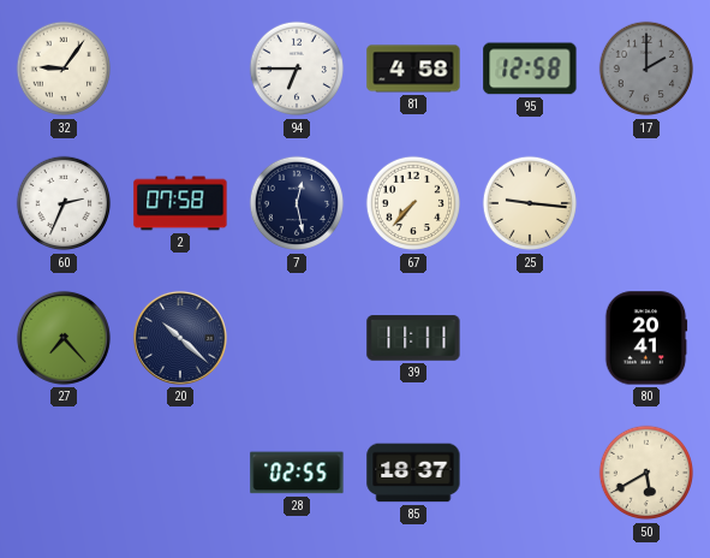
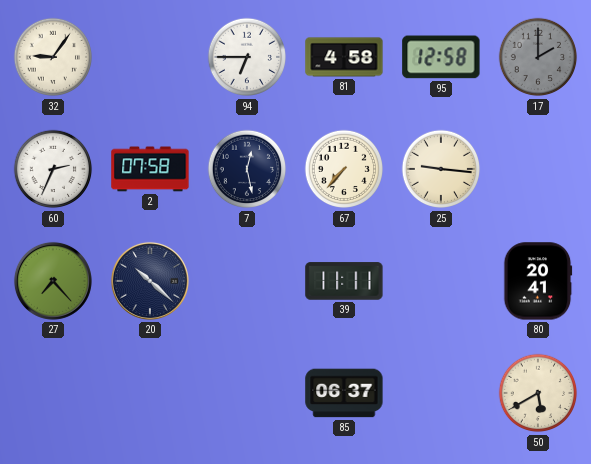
28: 02:55 -> none
85: 18:37 -> 06:37
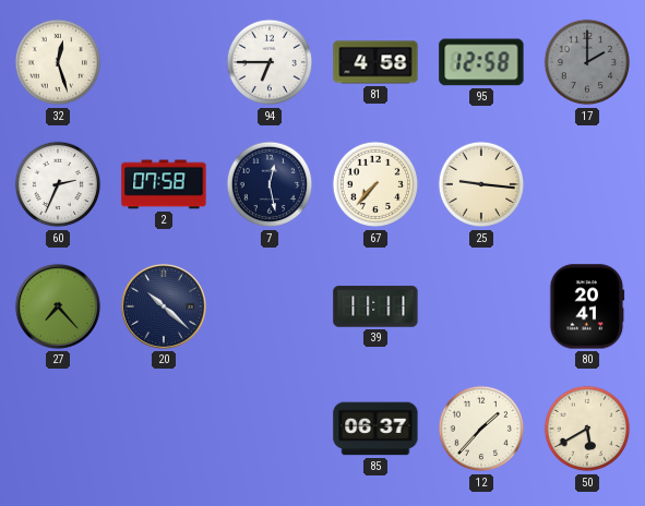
32: 9:06 -> 12:27
12: none -> 1:37
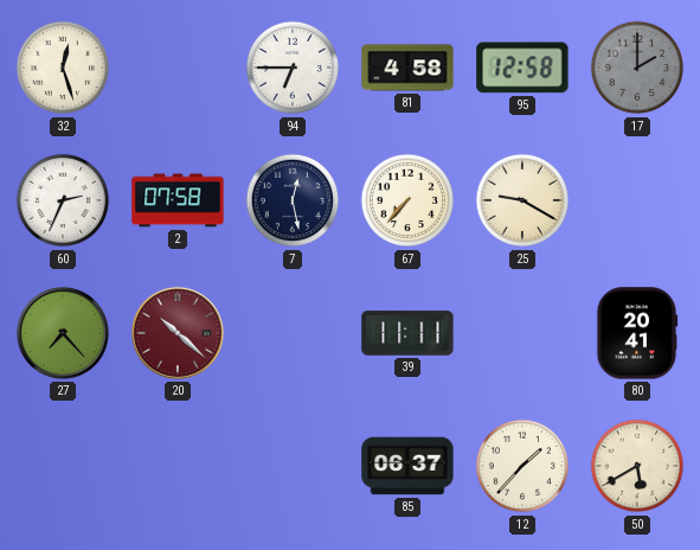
25: 9:16 -> 9:20
20 dial: navy -> burgundy
